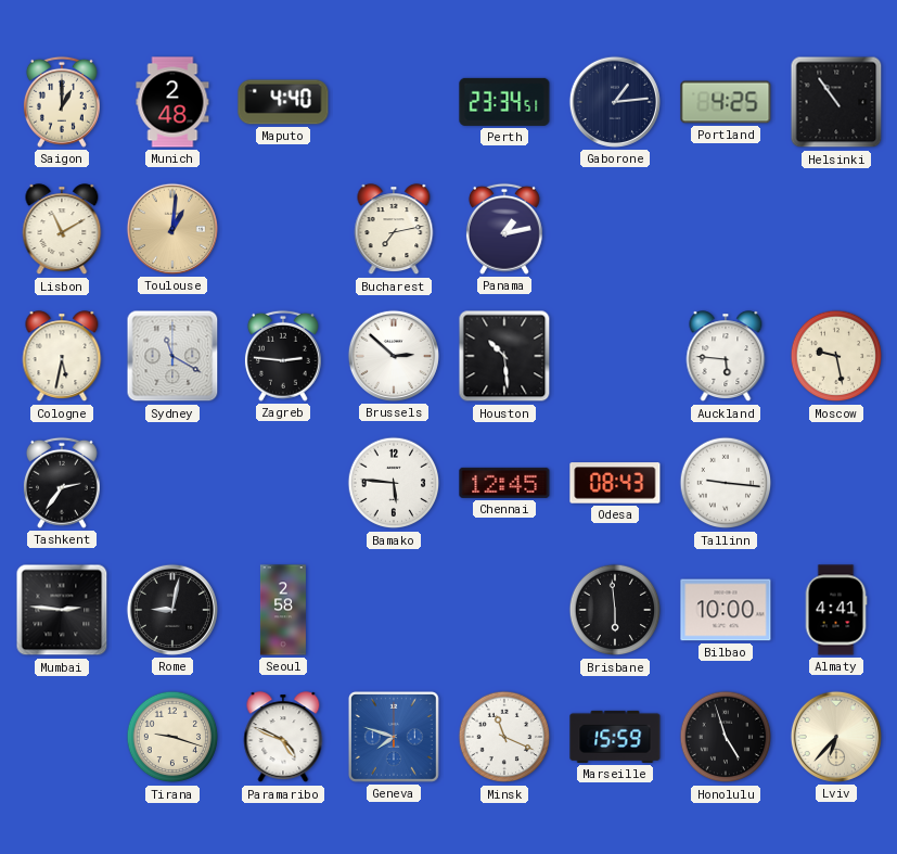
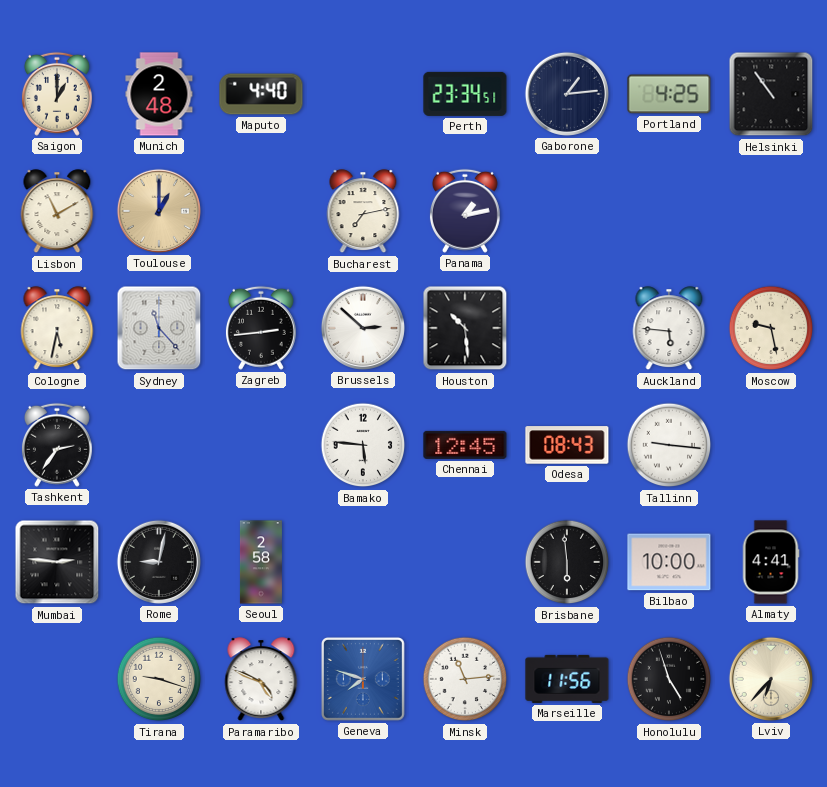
Toulouse: 1:01 -> 1:00
Sydney: 11:20 -> 11:23
Zagreb: 2:46 -> 2:44
Minsk: 11:19 -> 11:14
Marseille: 15:59 -> 11:56
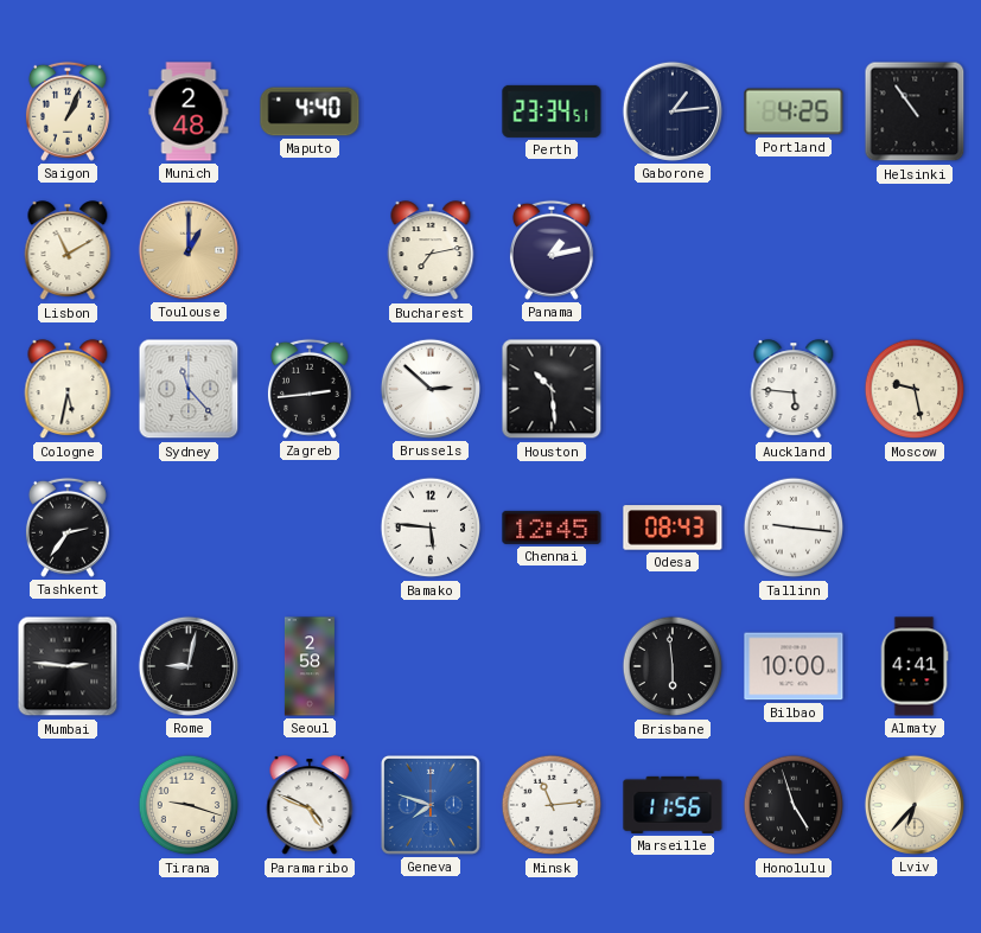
Saigon: 1:00 -> 1:04
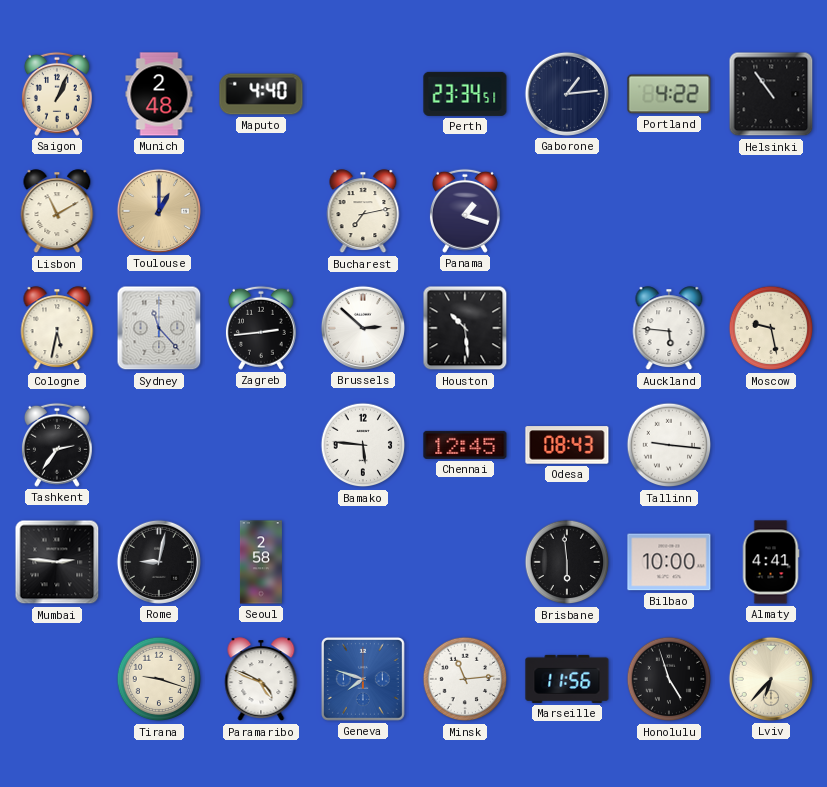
Portland: 4:25 -> 4:22
Panama: 1:13 -> 1:18
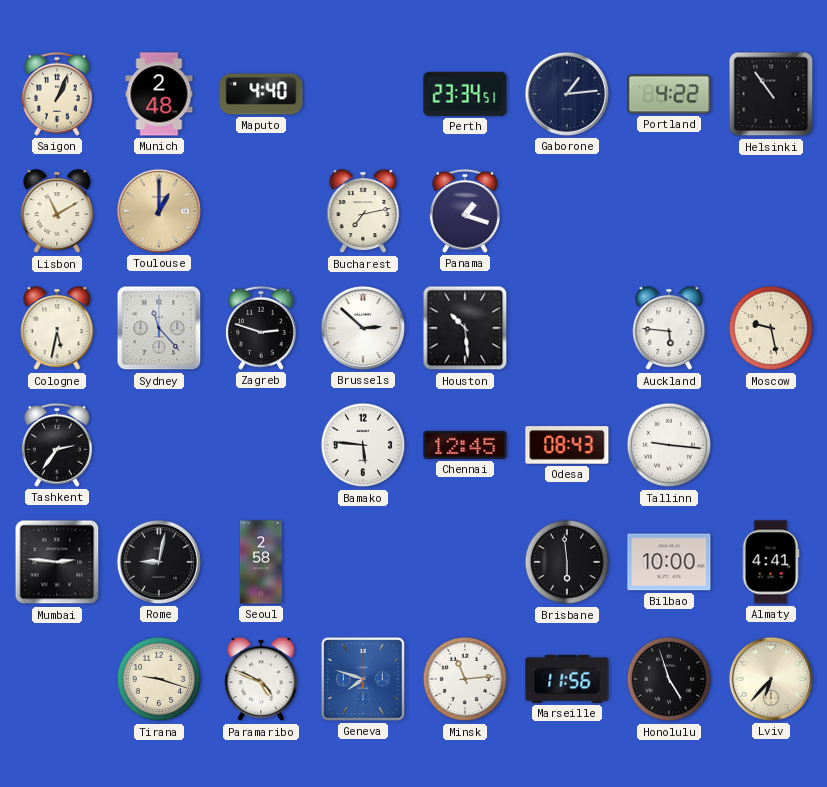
Zagreb: 2:44 -> 2:48
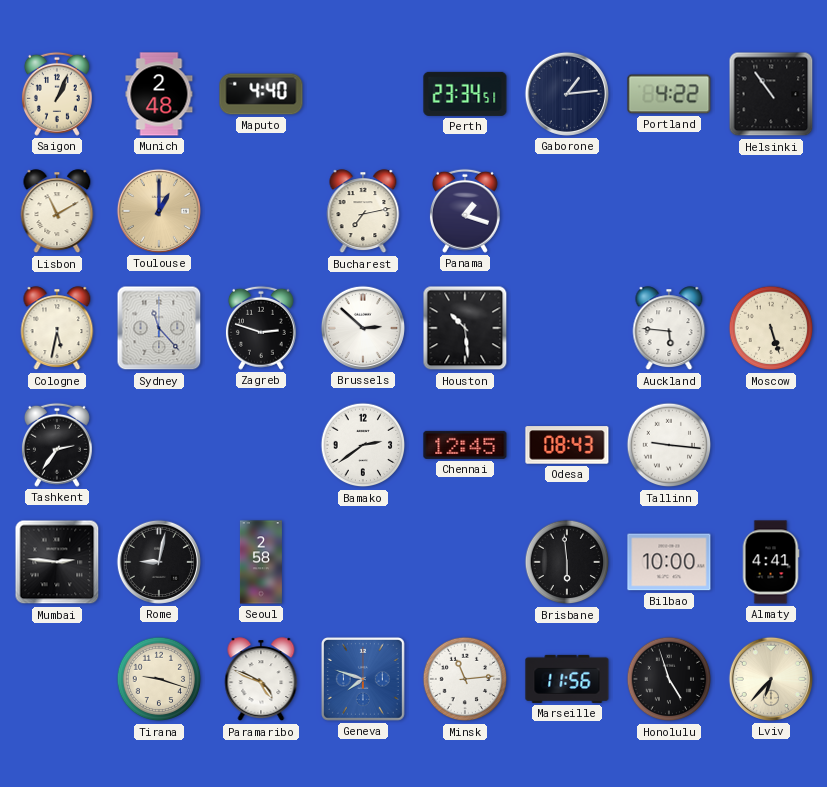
Moscow: 9:28 -> 5:27
Bamako: 5:46 -> 2:39
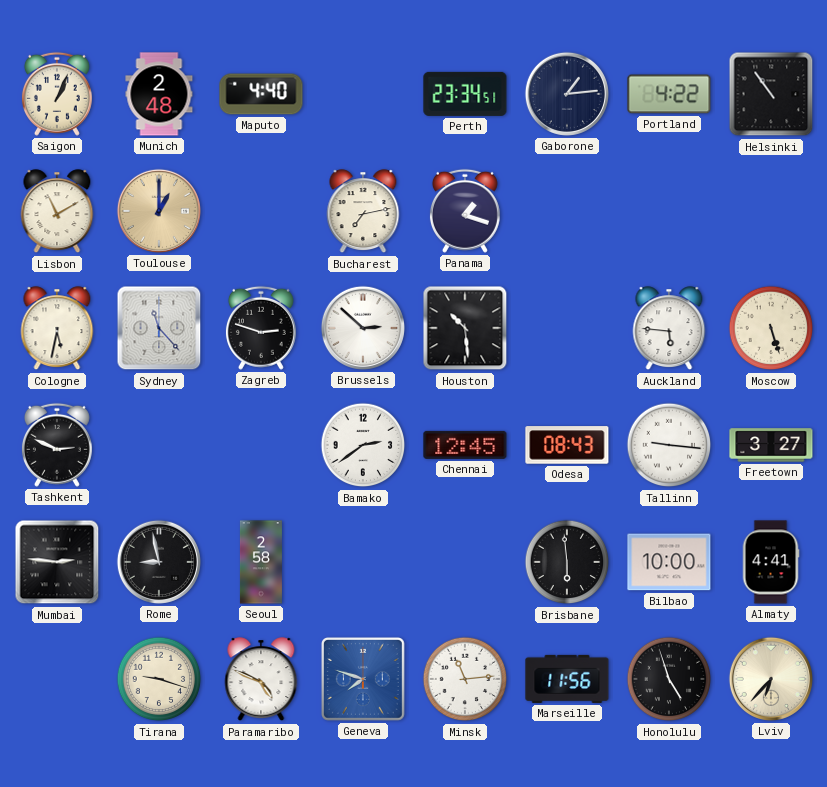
Tashkent: 2:36 -> 2:49
Freetown: none -> 3:27
Rome: 9:02 -> 8:58
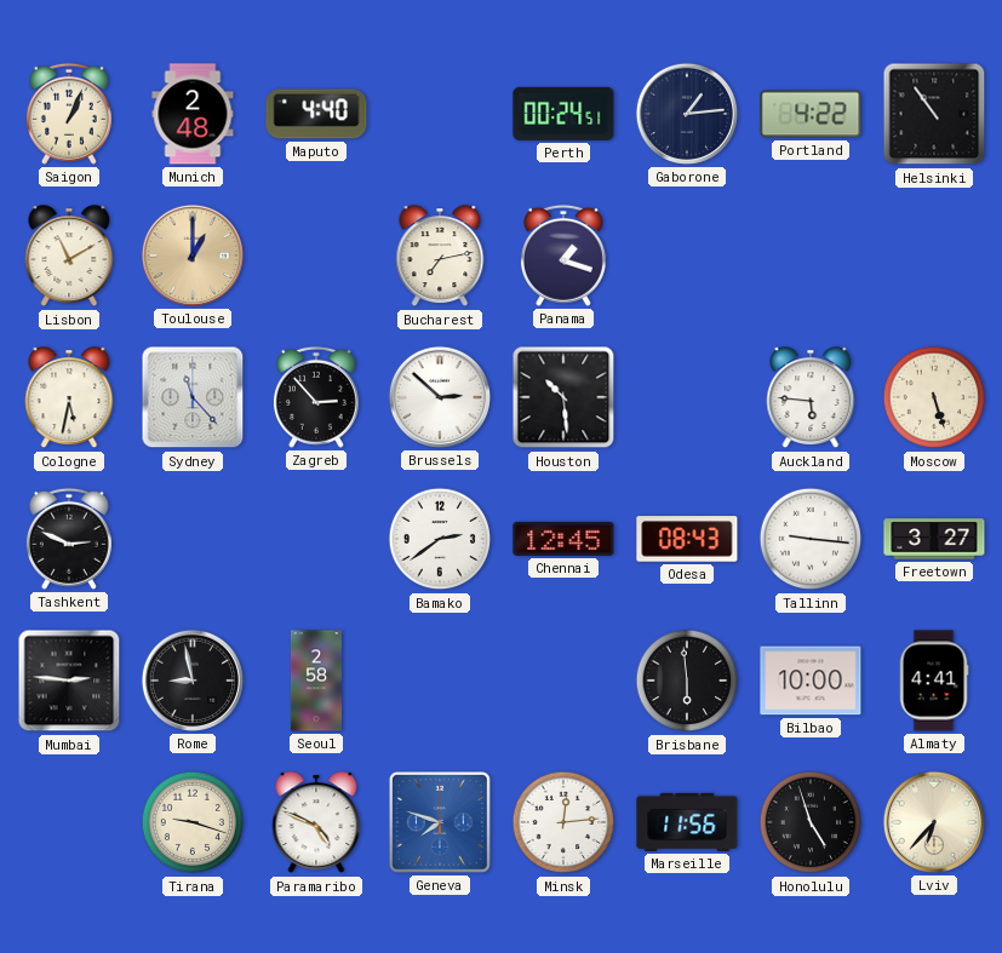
Perth: 23:34 -> 00:24
Zagreb: 2:48 -> 2:53
Minsk: 11:14 -> 12:14
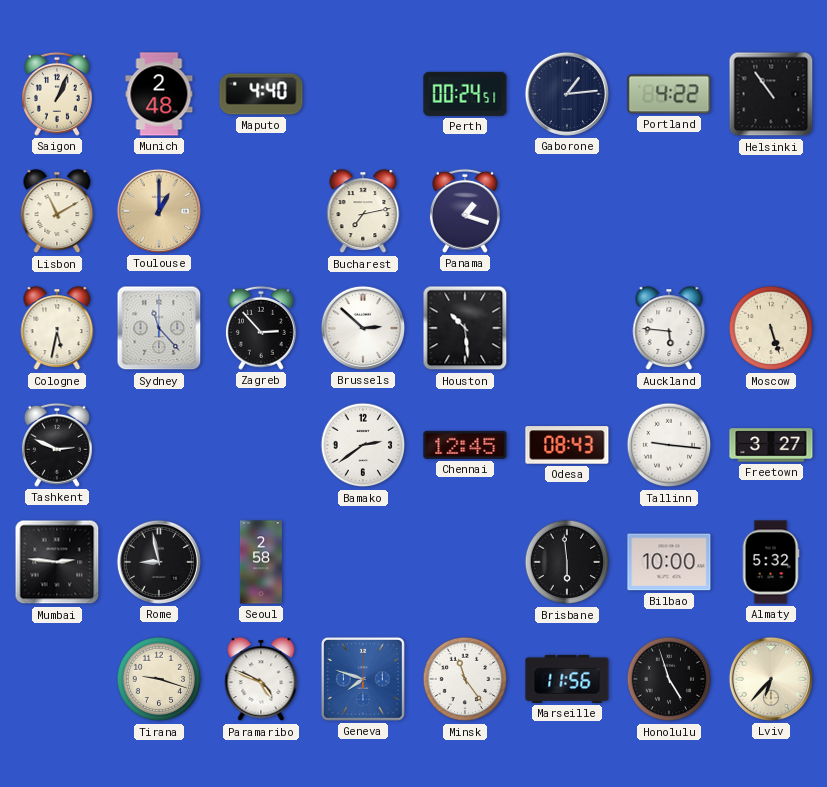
Almaty: 4:41 -> 5:32
Minsk: 12:14 -> 11:24
